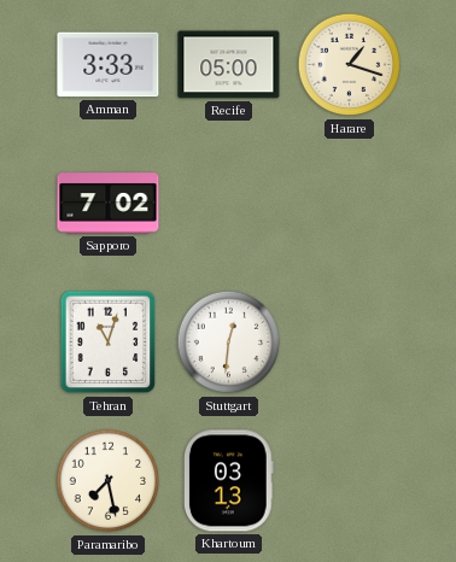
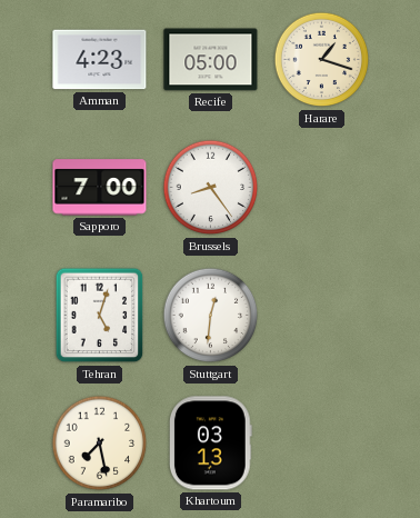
Amman: 3:33 -> 4:23
Sapporo: 7:02 -> 7:00
Brussels: none -> 8:24
Tehran: 11:03 -> 5:03
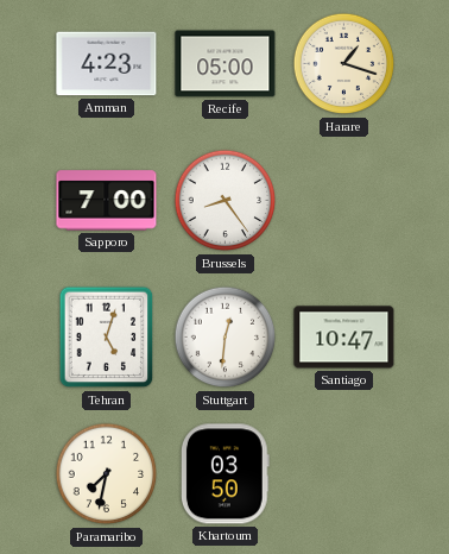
Santiago: none -> 10:47
Paramaribo: 7:28 -> 7:32
Khartoum: 03:13 -> 03:50
